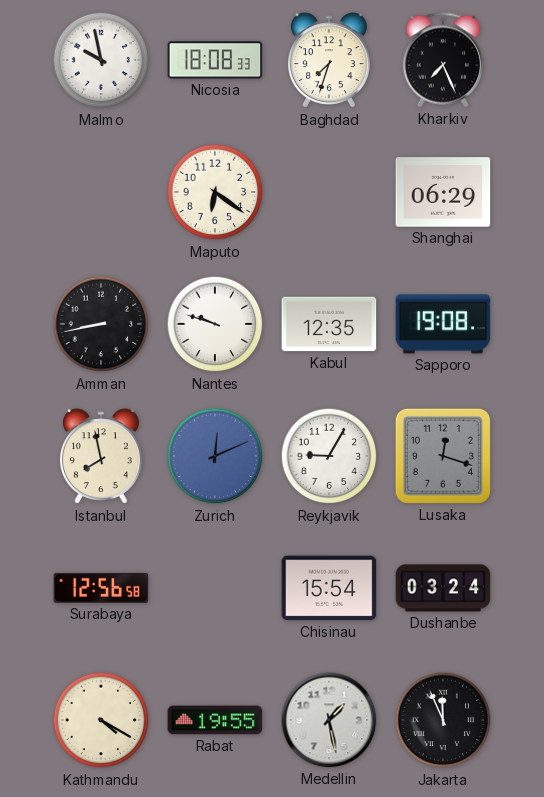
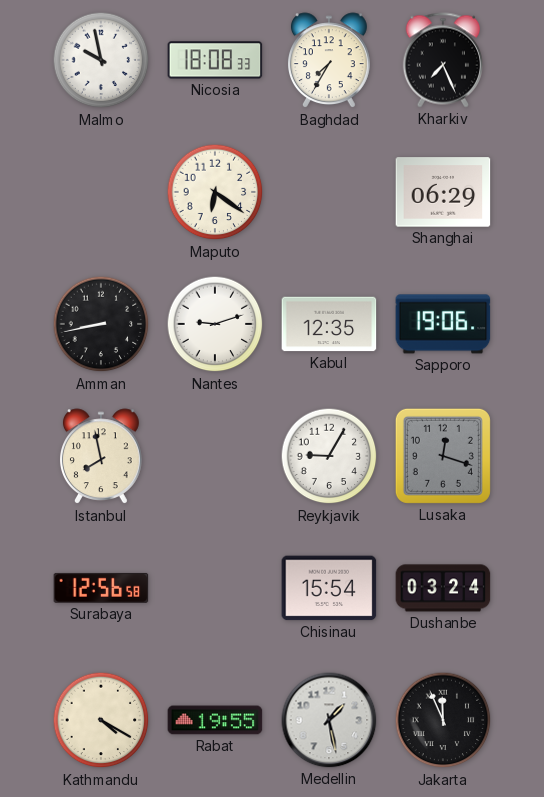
Baghdad: 7:33 -> 7:35
Nantes: 9:48 -> 9:12
Sapporo: 19:08 -> 19:06
Zurich: 12:11 -> none
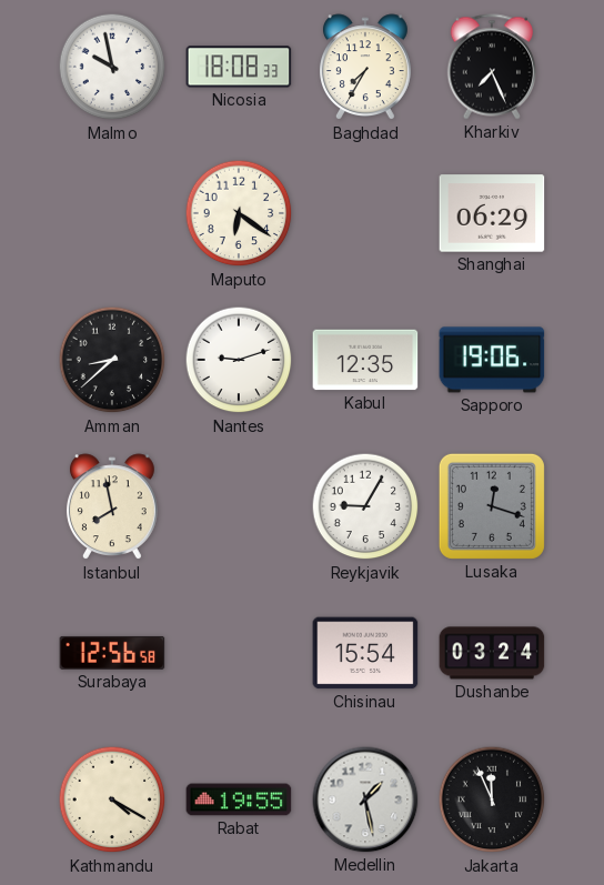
Amman: 8:43 -> 8:38
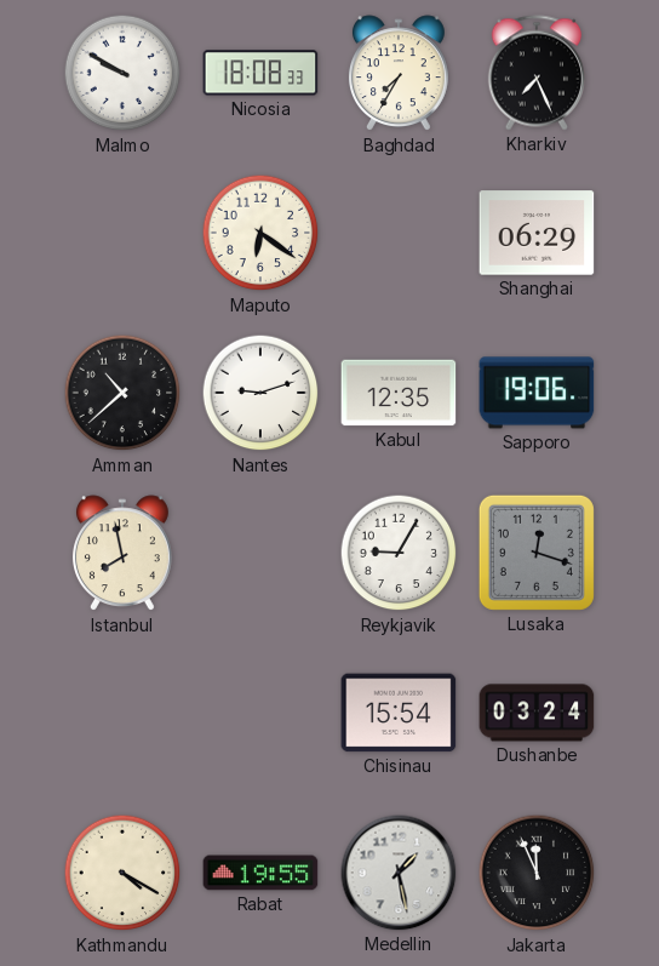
Malmo: 9:58 -> 9:50
Amman: 8:38 -> 10:38
Surabaya: 12:56 -> none
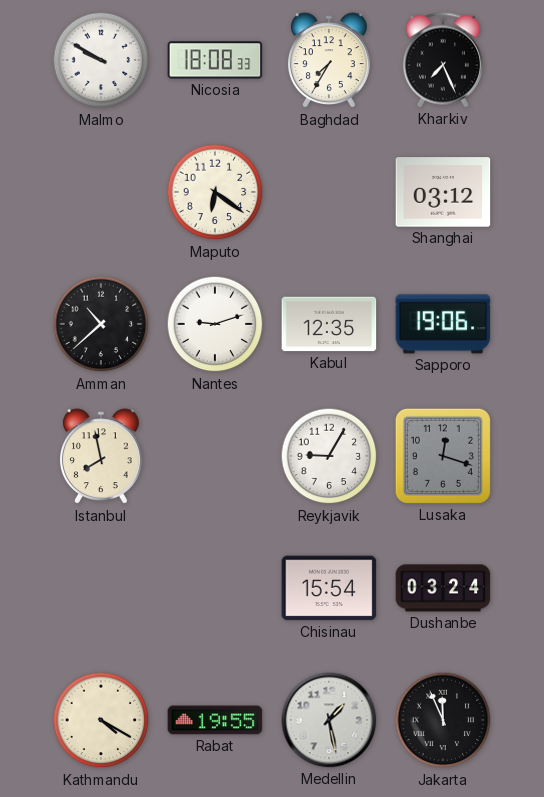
Shanghai: 06:29 -> 03:12
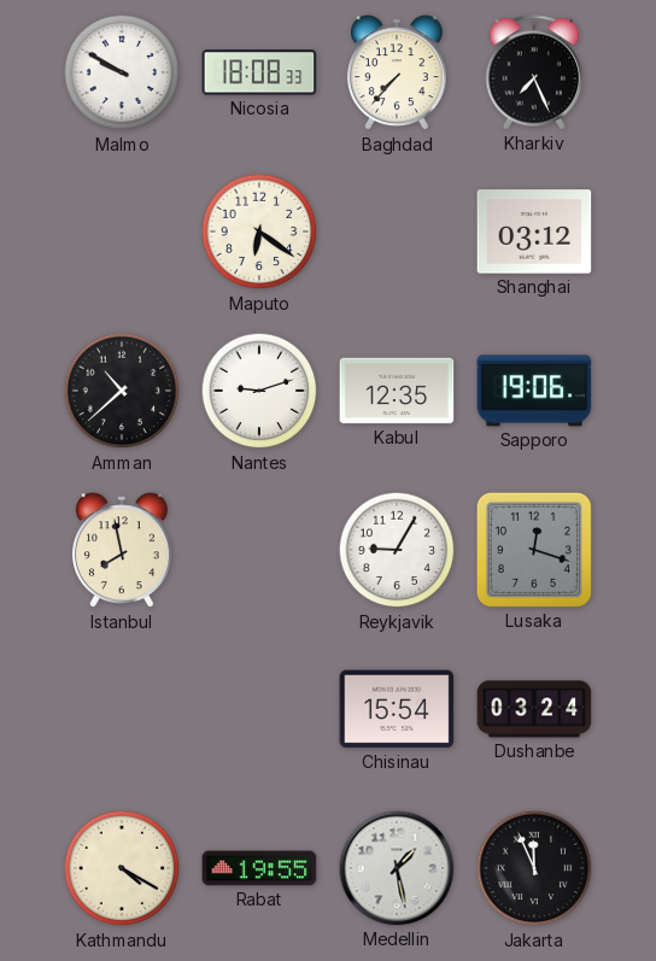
Baghdad: 7:35 -> 7:37
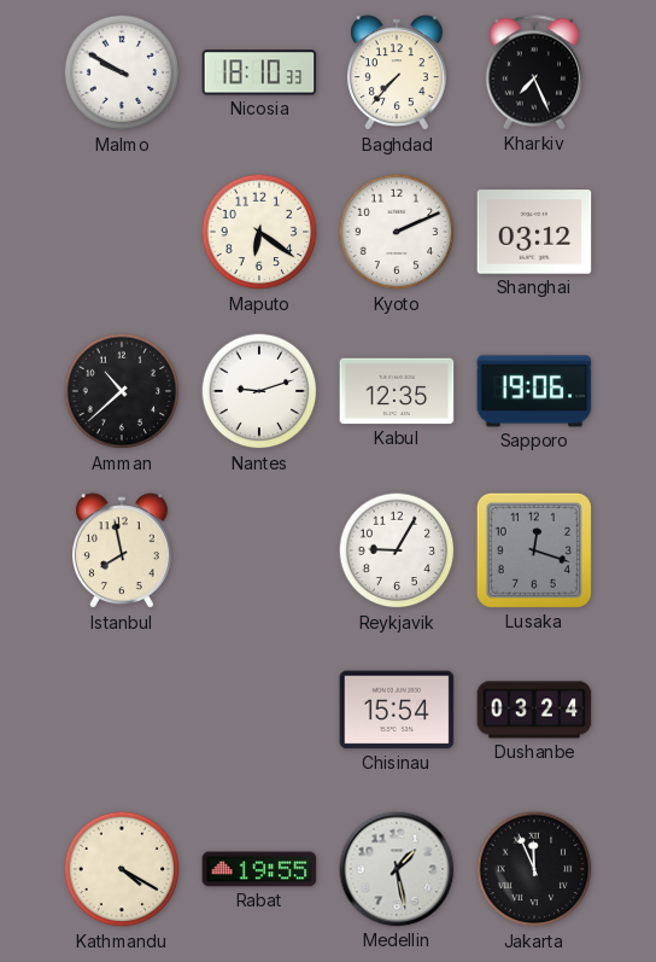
Nicosia: 18:08 -> 18:10
Kyoto: none -> 2:11
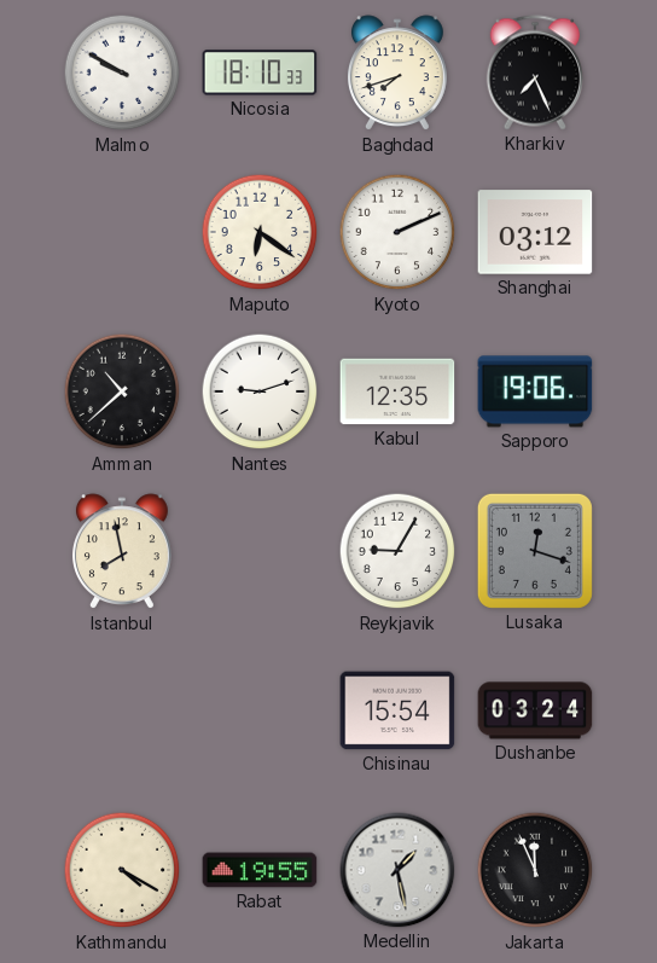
Baghdad: 7:37 -> 7:42
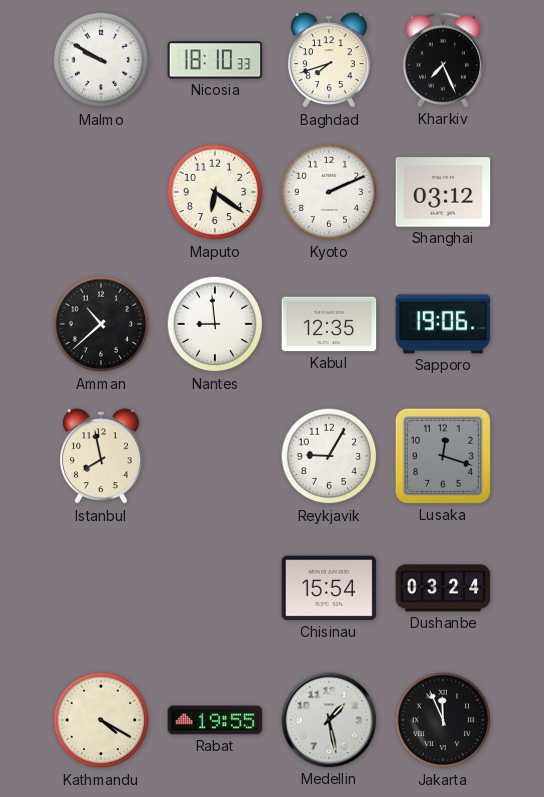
Nantes: 9:12 -> 8:59
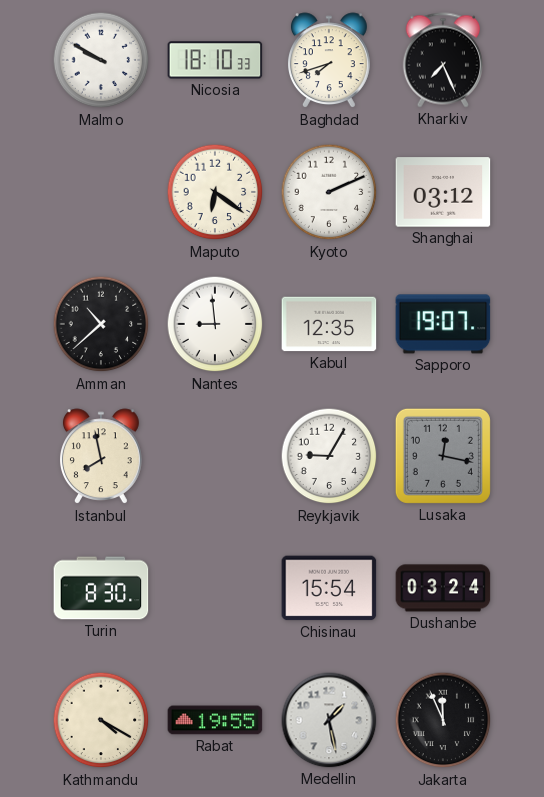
Sapporo: 19:06 -> 19:07
Lusaka: 12:18 -> 12:17
Turin: none -> 8:30
